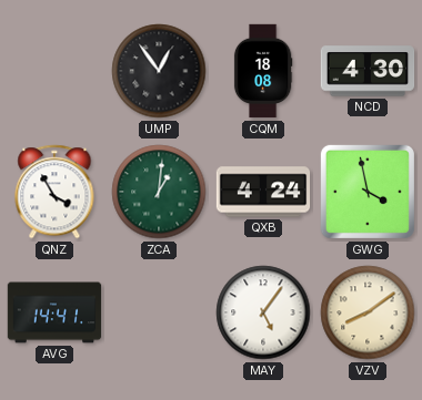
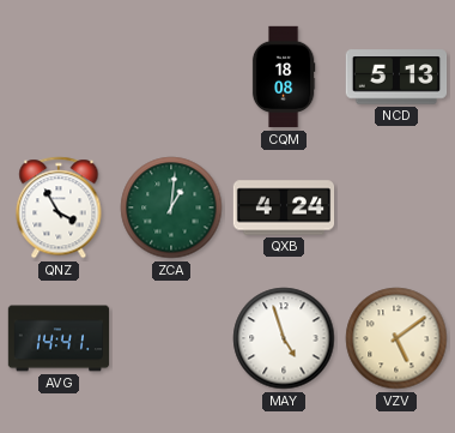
UMP: 12:54 -> none
NCD: 4:30 -> 5:13
GWG: 3:58 -> none
MAY: 5:06 -> 4:57
VZV: 8:09 -> 5:09
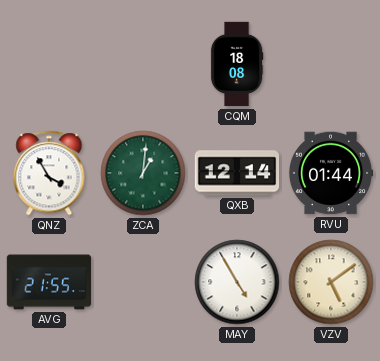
NCD: 5:13 -> none
QXB: 4:24 -> 12:14
RVU: none -> 01:44
AVG: 14:41 -> 21:55
MAY: 4:57 -> 4:55
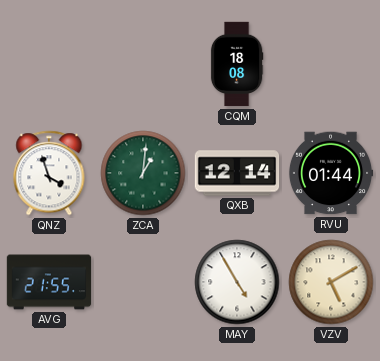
QNZ: 3:55 -> 3:57
VZV: 5:09 -> 5:10
